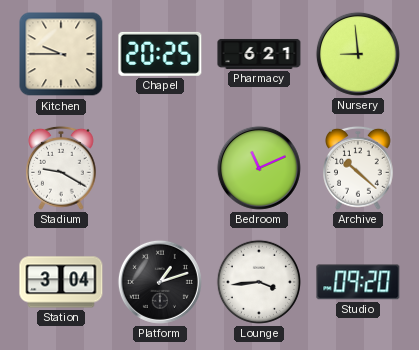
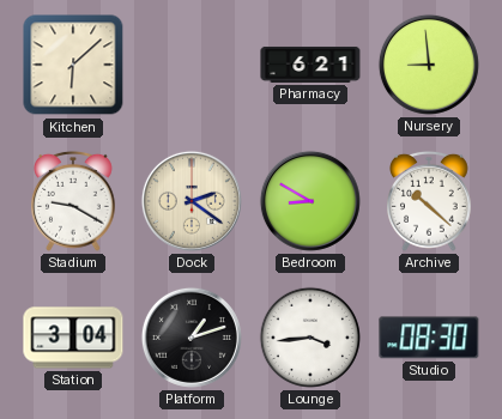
Kitchen: 9:45 -> 6:08
Chapel: 20:25 -> none
Dock: none -> 2:21
Bedroom: 11:11 -> 8:50
Studio: 09:20 -> 08:30
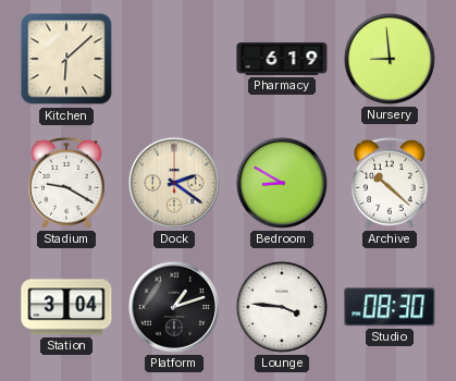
Pharmacy: 6:21 -> 6:19
Lounge: 3:44 -> 3:46
